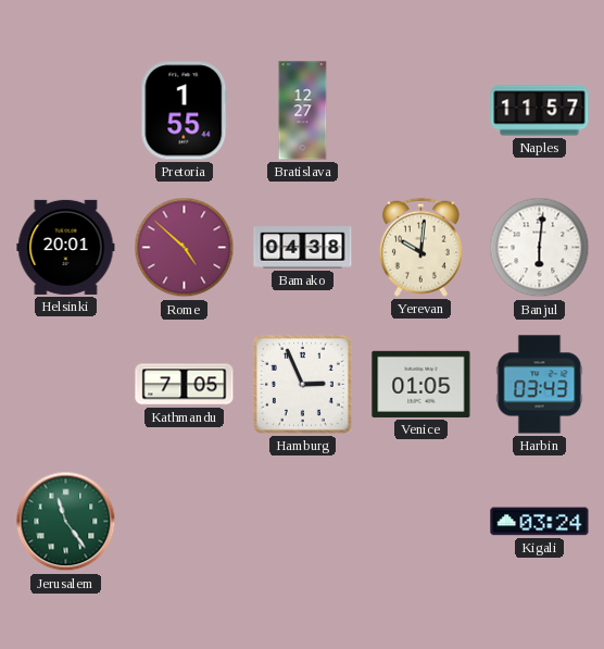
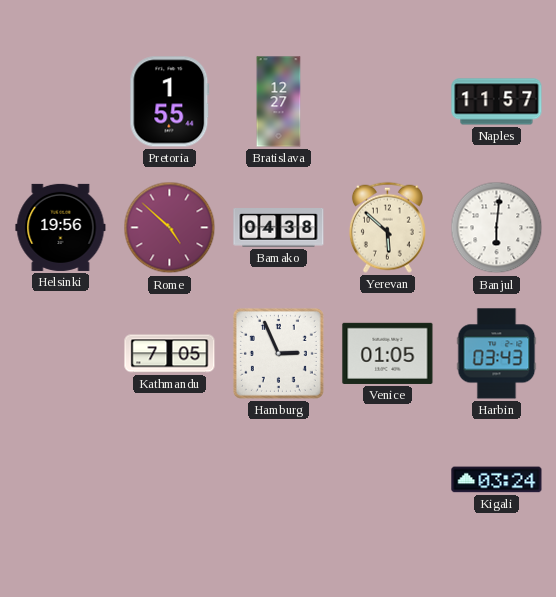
Helsinki: 20:01 -> 19:56
Yerevan: 10:01 -> 5:52
Jerusalem: 11:24 -> none
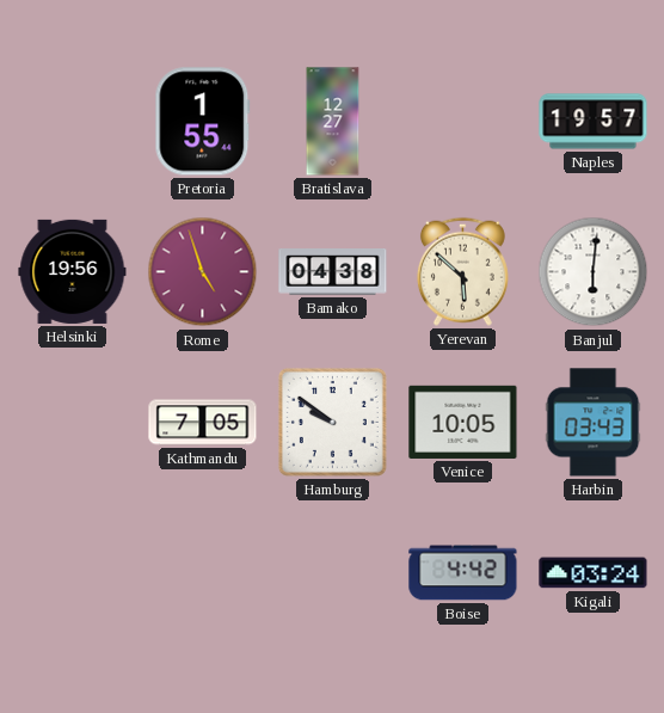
Naples: 11:57 -> 19:57
Rome: 4:52 -> 4:57
Hamburg: 2:56 -> 9:51
Venice: 01:05 -> 10:05
Boise: none -> 4:42
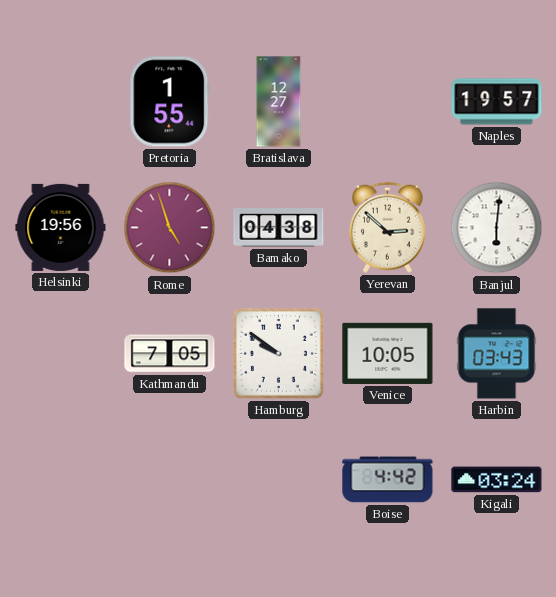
Yerevan: 5:52 -> 2:52
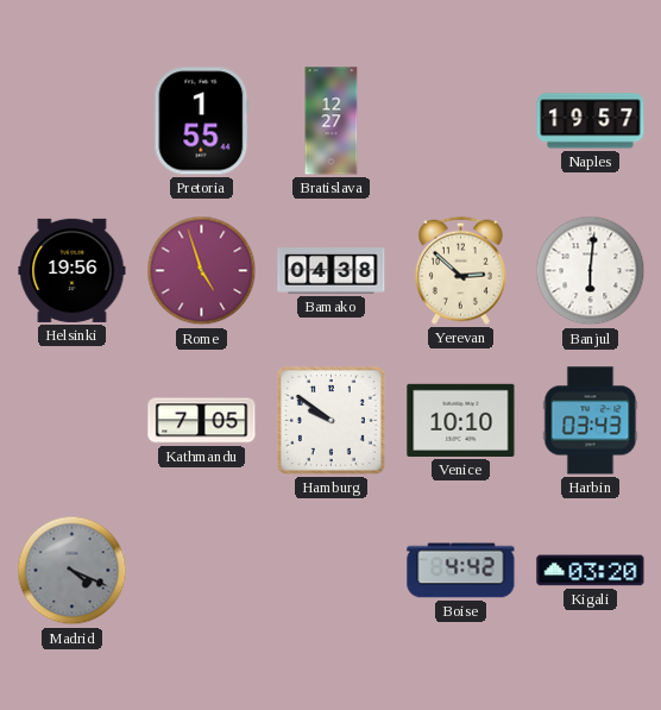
Venice: 10:05 -> 10:10
Madrid: none -> 4:19
Kigali: 03:24 -> 03:20
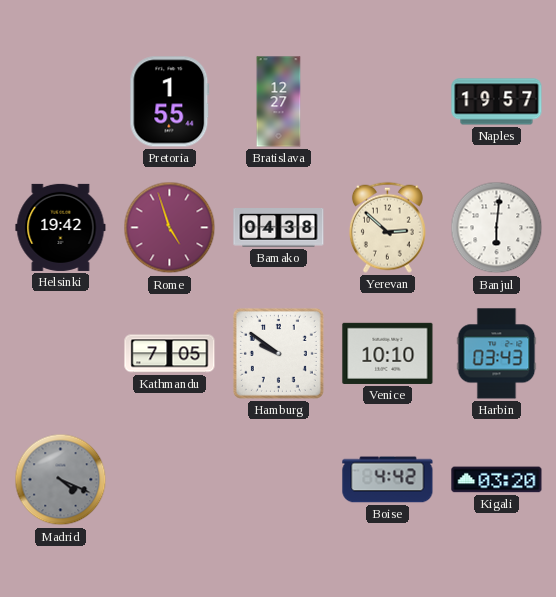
Helsinki: 19:56 -> 19:42
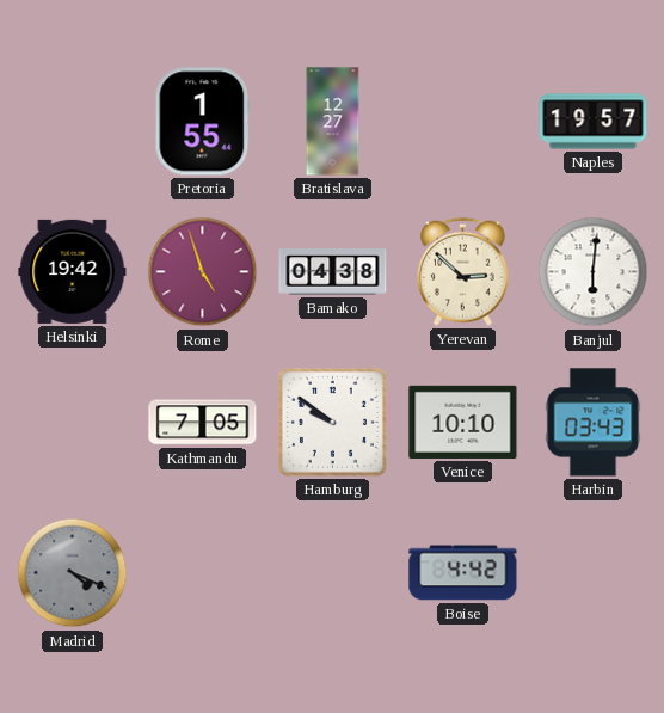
Kigali: 03:20 -> none
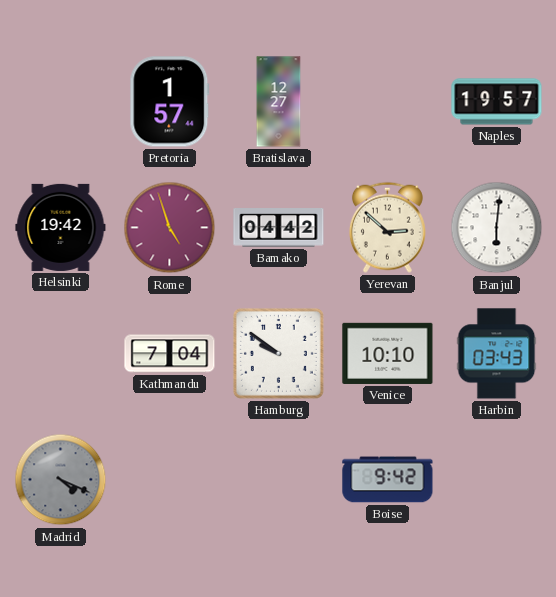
Pretoria: 1:55 -> 1:57
Bamako: 04:38 -> 04:42
Kathmandu: 7:05 -> 7:04
Boise: 4:42 -> 9:42
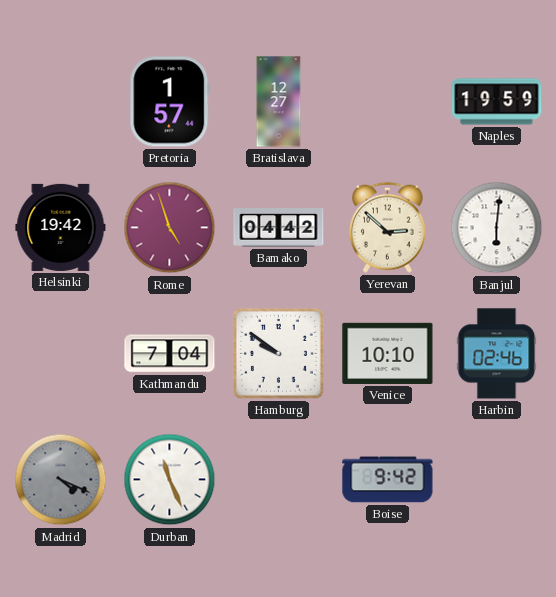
Naples: 19:57 -> 19:59
Harbin: 03:43 -> 02:46
Durban: none -> 11:26
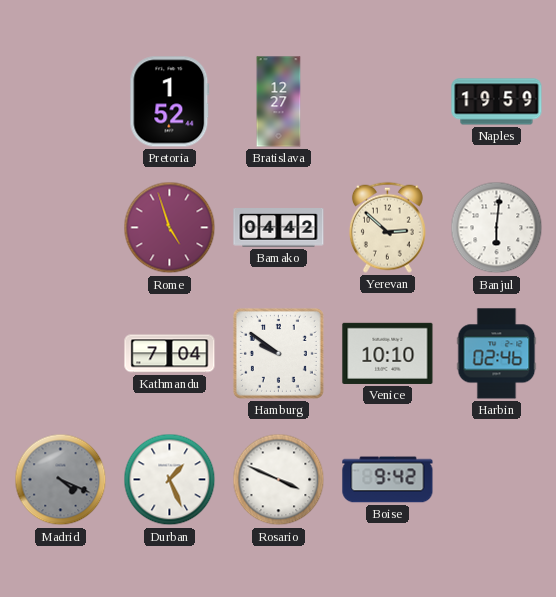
Pretoria: 1:57 -> 1:52
Helsinki: 19:42 -> none
Durban: 11:26 -> 1:26
Rosario: none -> 3:49
